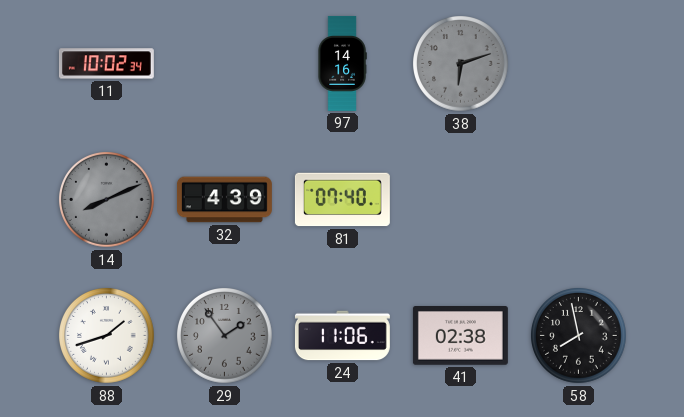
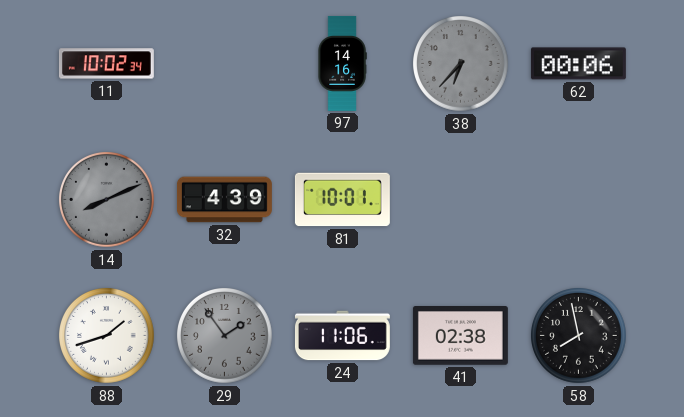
38: 6:12 -> 6:37
62: none -> 00:06
81: 07:40 -> 10:01
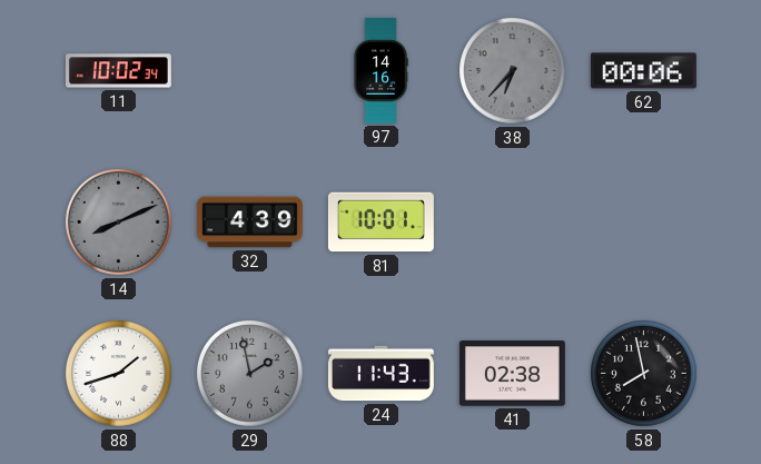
29: 1:54 -> 1:58
24: 11:06 -> 11:43
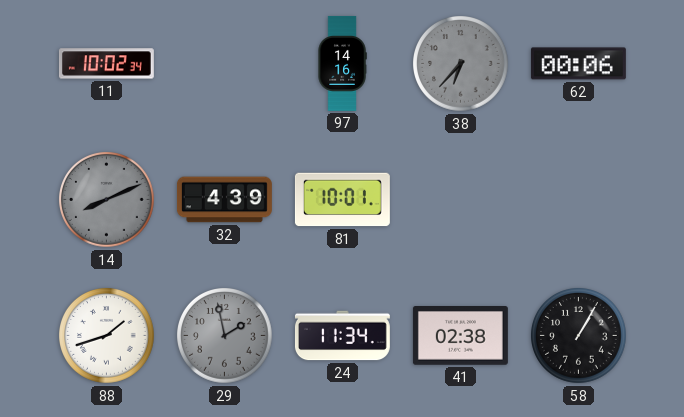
24: 11:43 -> 11:34
58: 7:58 -> 1:05
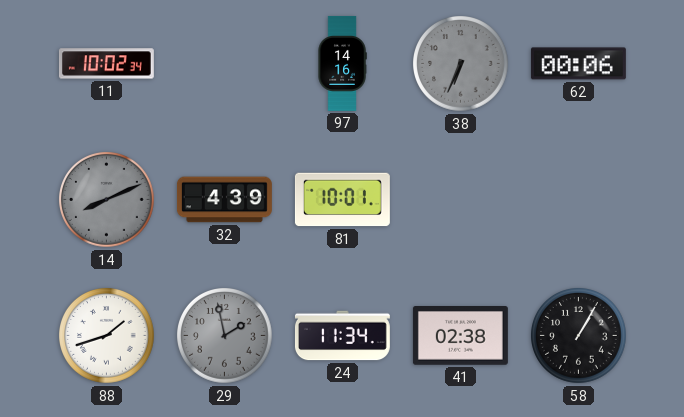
38: 6:37 -> 6:34
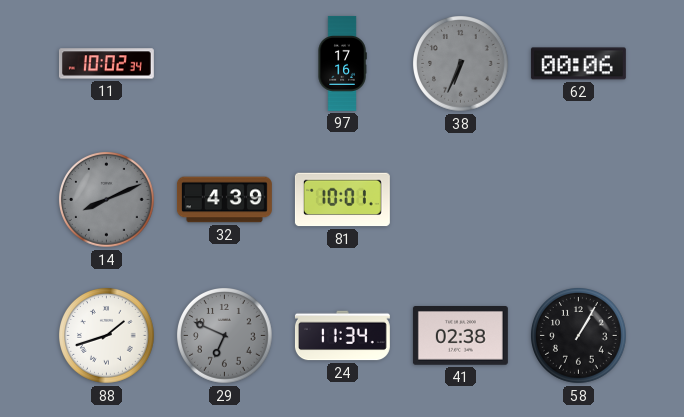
97: 14:16 -> 17:16
29: 1:58 -> 6:49
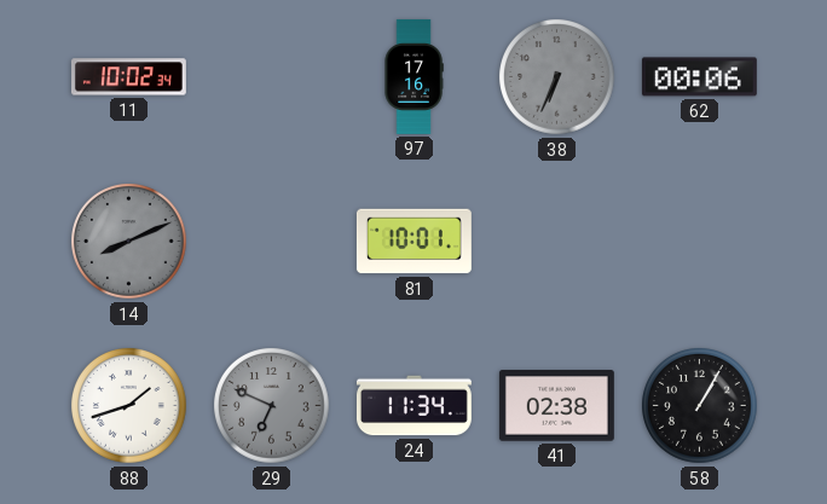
32: 4:39 -> none
